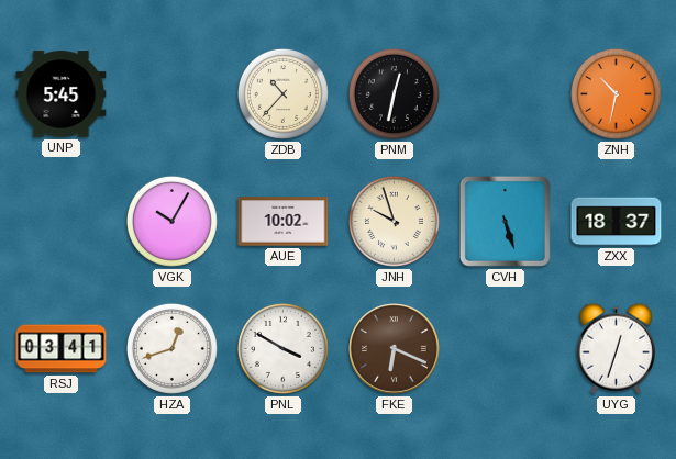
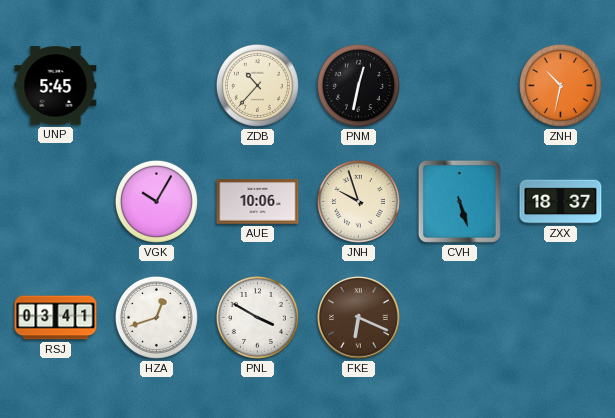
AUE: 10:02 -> 10:06
UYG: 12:33 -> none
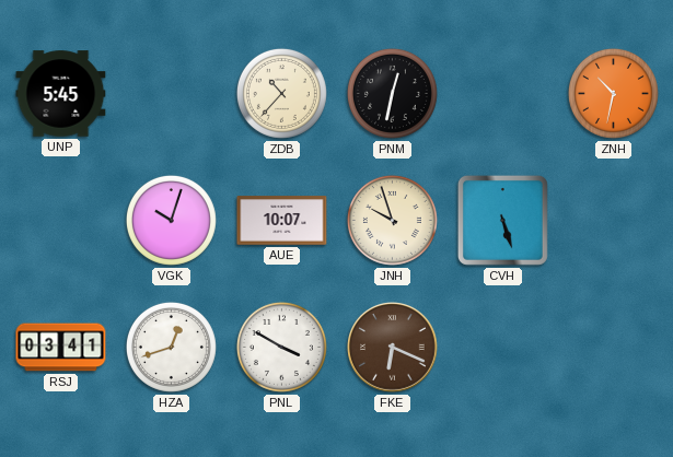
VGK: 10:05 -> 10:03
AUE: 10:06 -> 10:07
ZXX: 18:37 -> none
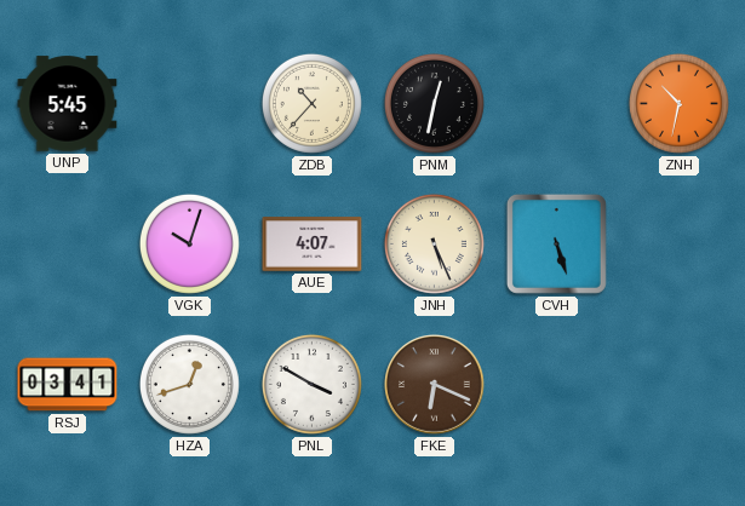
AUE: 10:07 -> 4:07
JNH: 9:57 -> 5:26
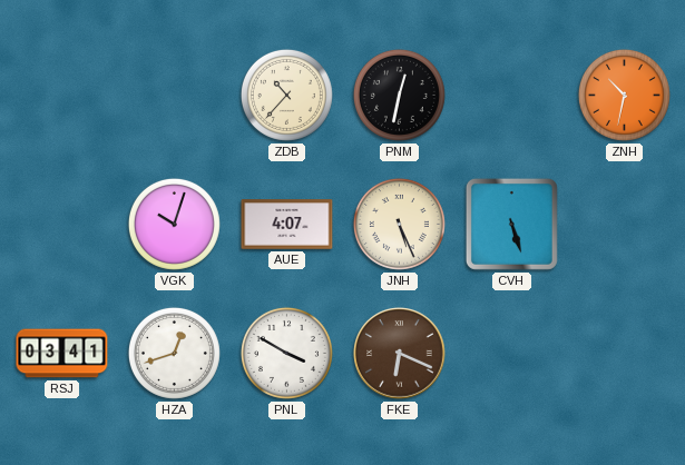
UNP: 5:45 -> none
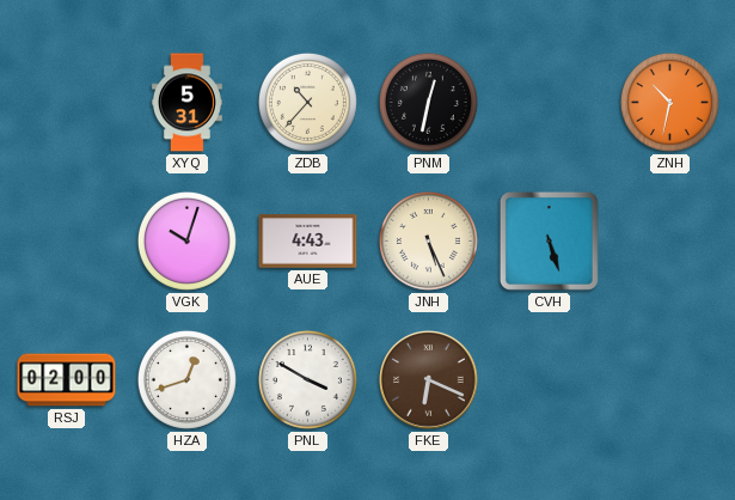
XYQ: none -> 5:31
AUE: 4:07 -> 4:43
RSJ: 03:41 -> 02:00
